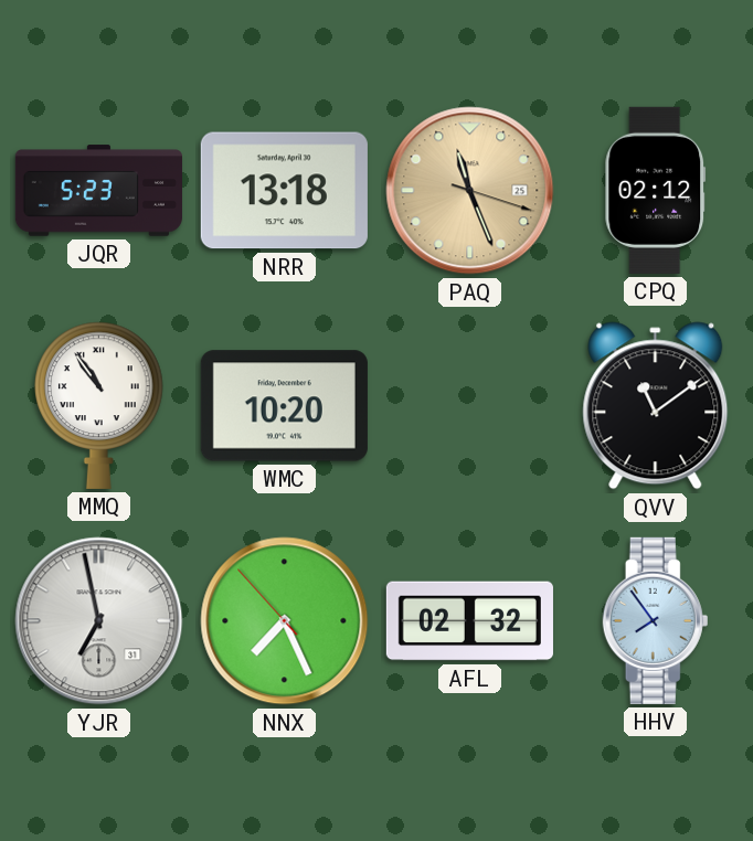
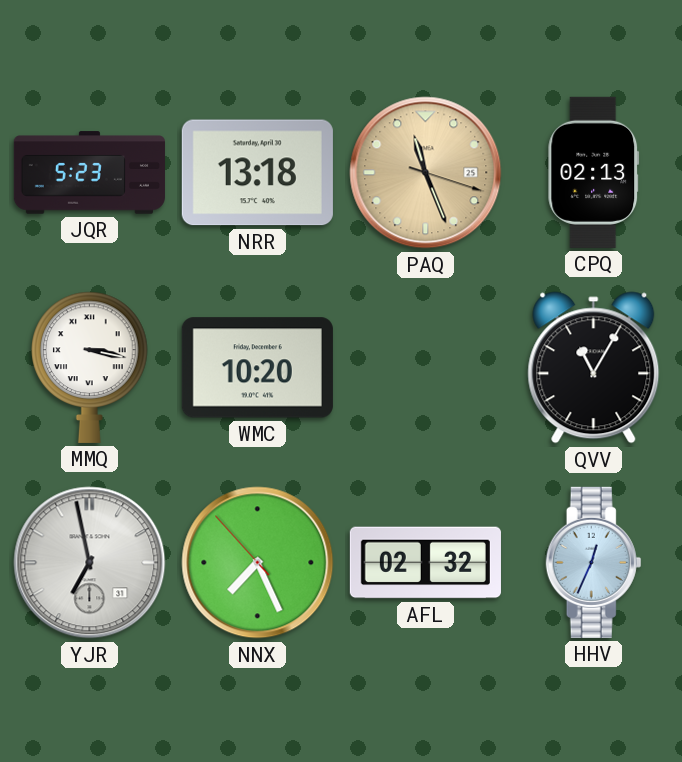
CPQ: 02:12 -> 02:13
MMQ: 10:54 -> 3:17
QVV: 11:09 -> 11:05
HHV: 7:54 -> 12:34
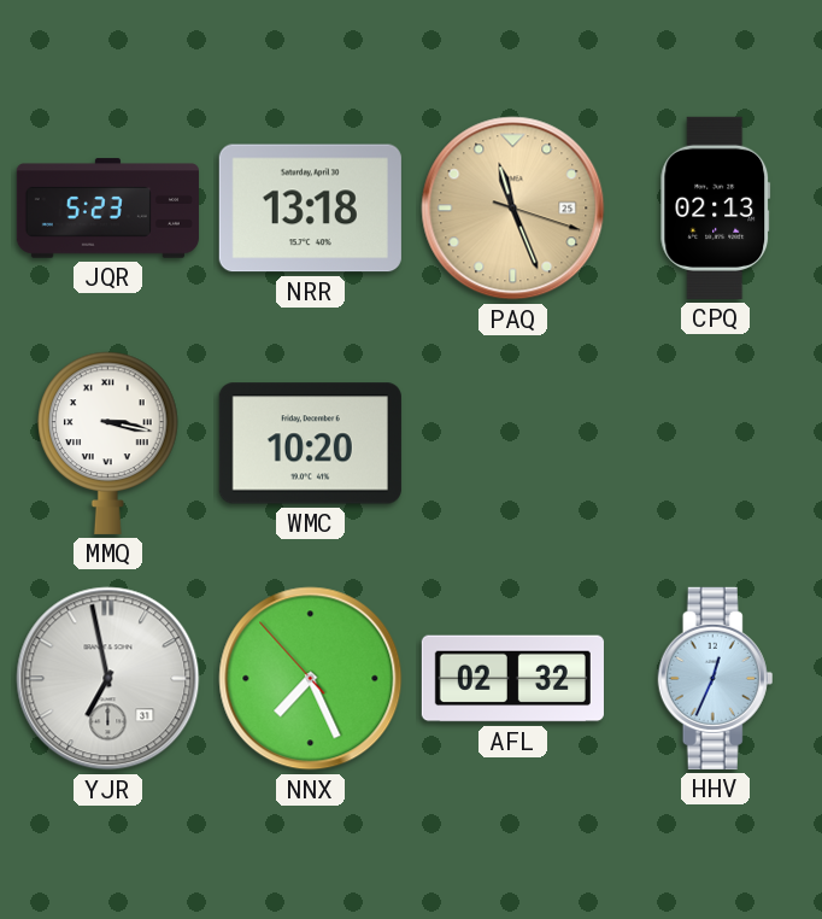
QVV: 11:05 -> none
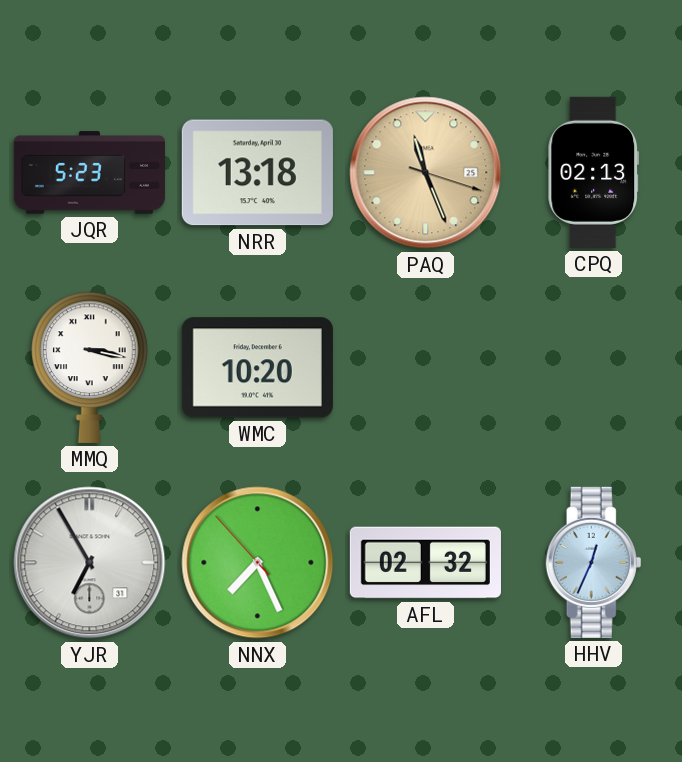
YJR: 6:58 -> 6:55
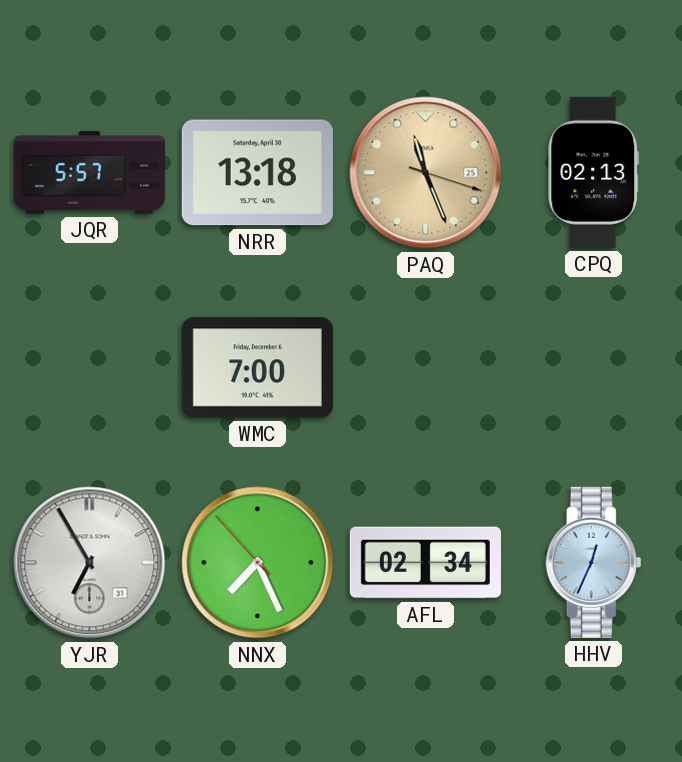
JQR: 5:23 -> 5:57
MMQ: 3:17 -> none
WMC: 10:20 -> 7:00
AFL: 02:32 -> 02:34
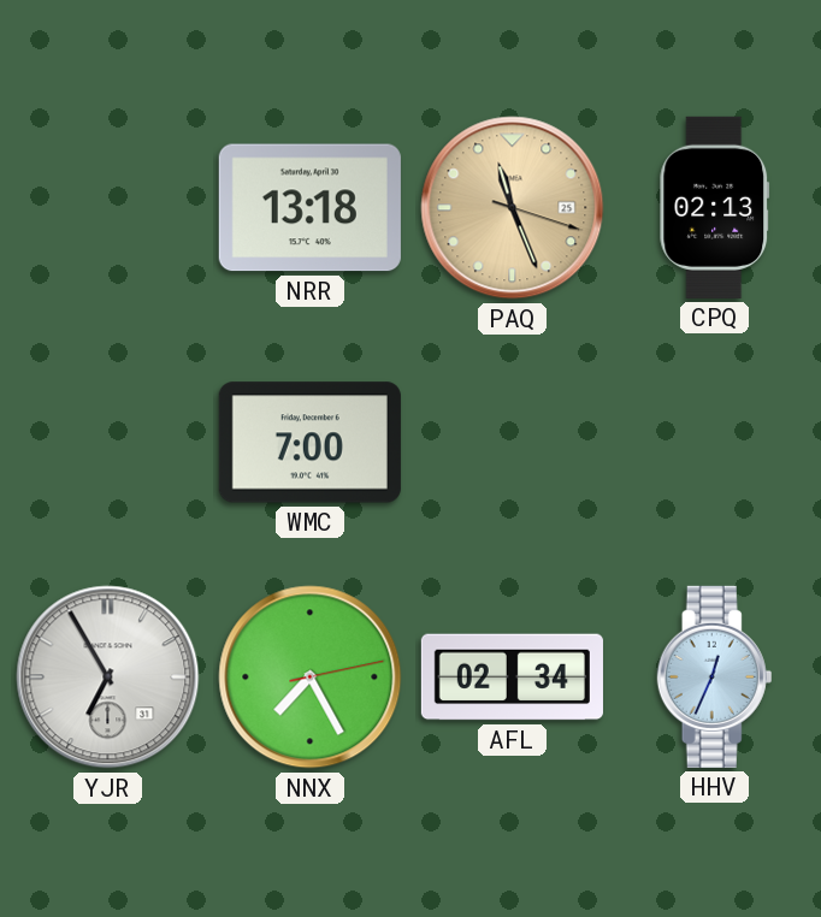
JQR: 5:57 -> none
NNX: 7:25:53 -> 7:25:13
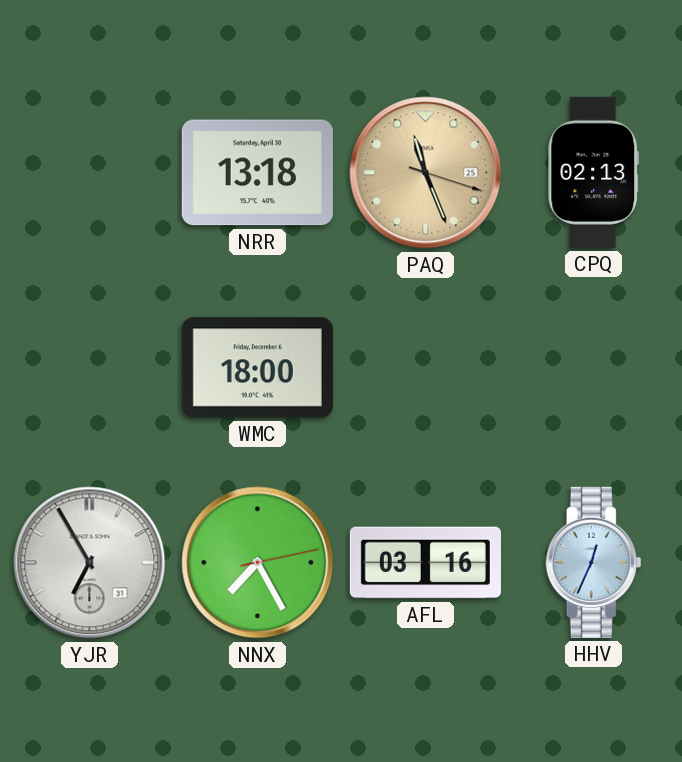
WMC: 7:00 -> 18:00
AFL: 02:34 -> 03:16
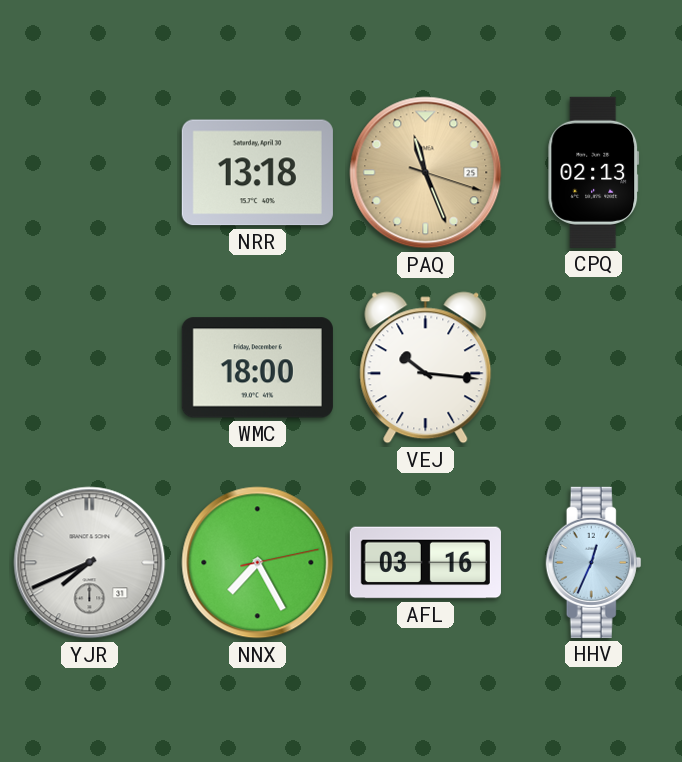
VEJ: none -> 10:16
YJR: 6:55 -> 7:41
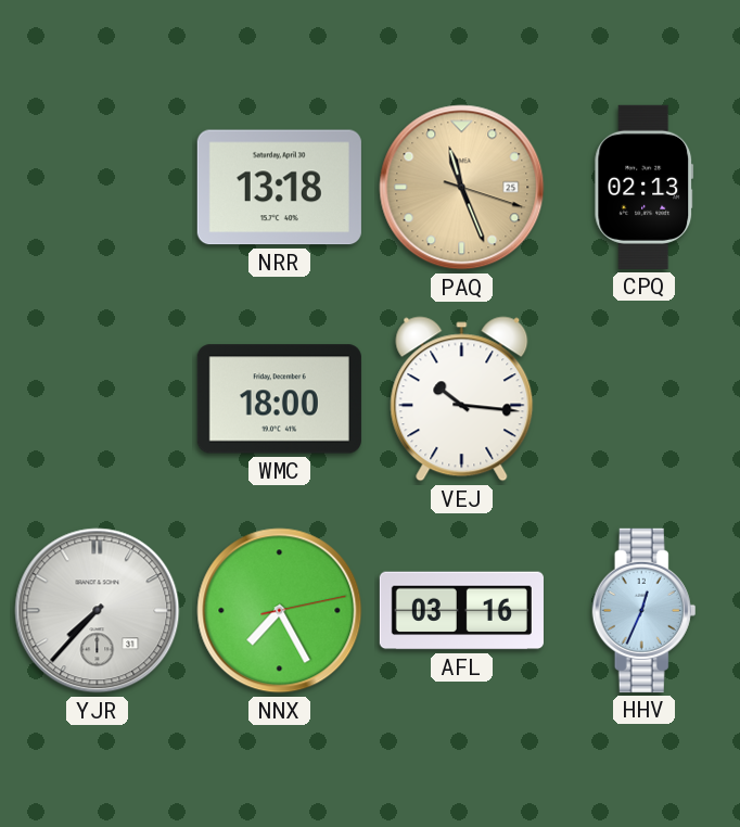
YJR: 7:41 -> 7:37
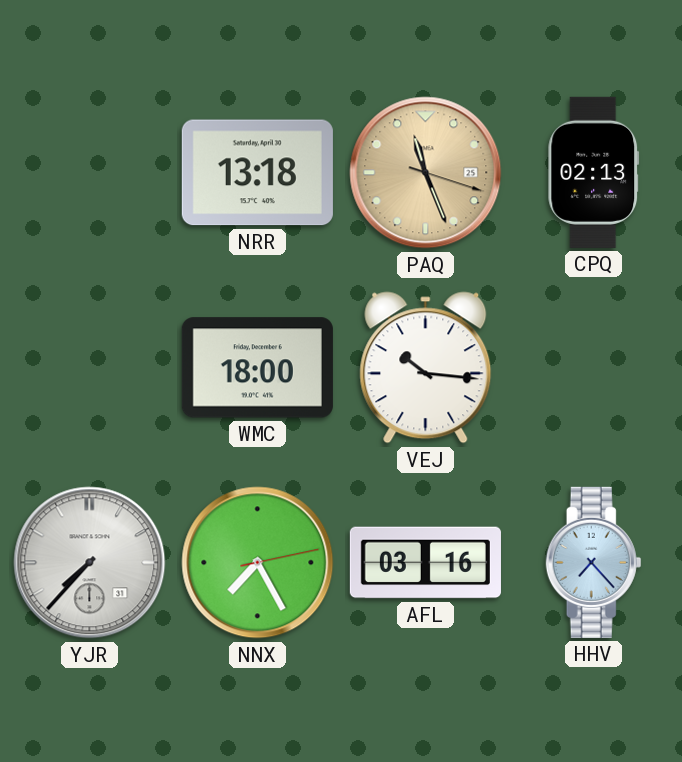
HHV: 12:34 -> 7:23
